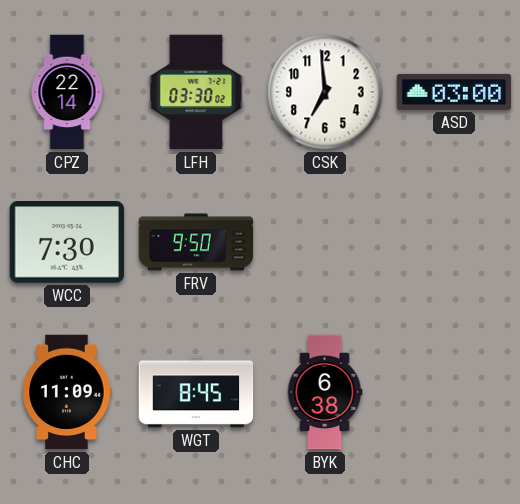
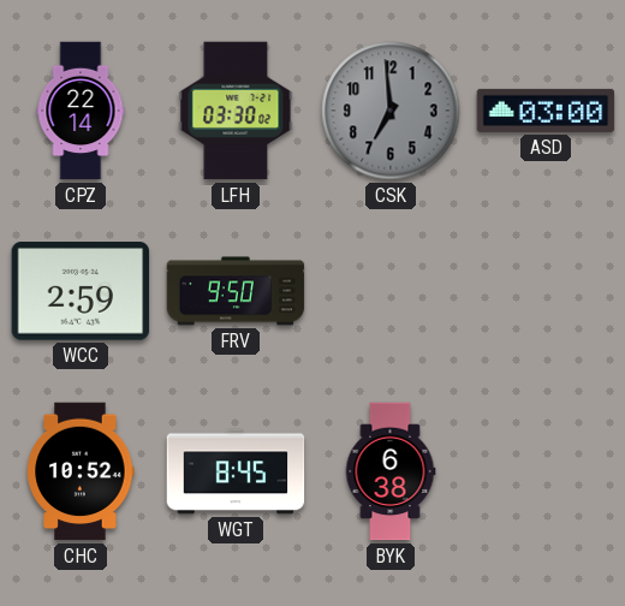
CSK dial: white -> grey
WCC: 7:30 -> 2:59
CHC: 11:09 -> 10:52
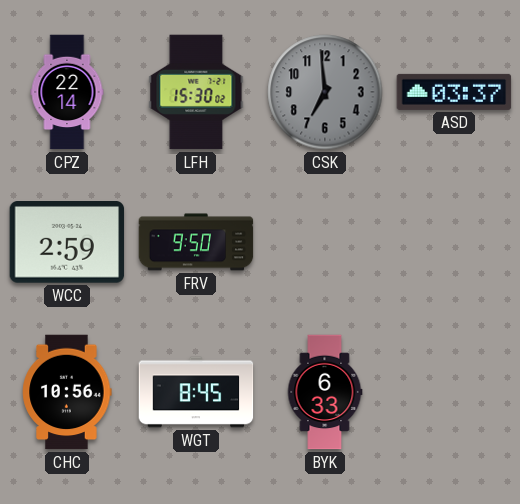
LFH: 03:30 -> 15:30
ASD: 03:00 -> 03:37
CHC: 10:52 -> 10:56
BYK: 6:38 -> 6:33
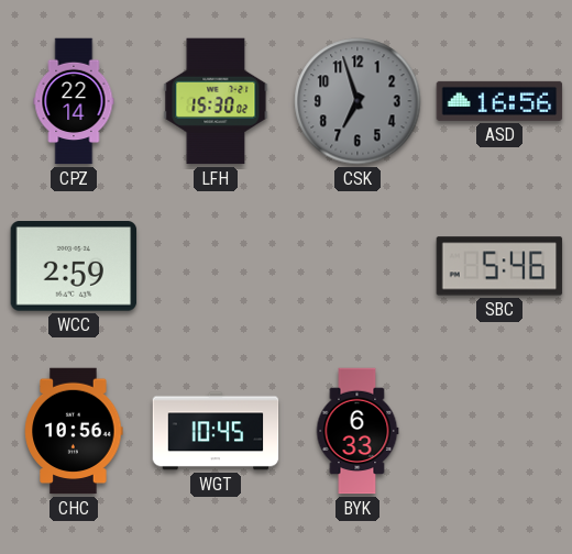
CSK: 6:59 -> 6:57
ASD: 03:37 -> 16:56
FRV: 9:50 -> none
SBC: none -> 5:46
WGT: 8:45 -> 10:45
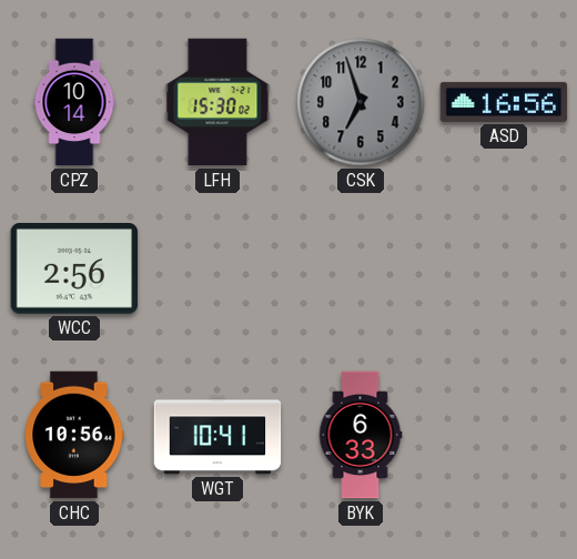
CPZ: 22:14 -> 10:14
WCC: 2:59 -> 2:56
SBC: 5:46 -> none
WGT: 10:45 -> 10:41
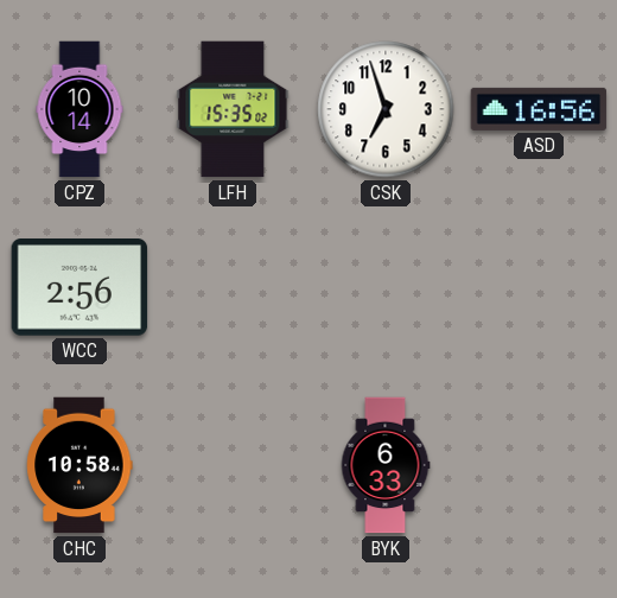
LFH: 15:30 -> 15:35
CSK dial: grey -> white
CHC: 10:56 -> 10:58
WGT: 10:41 -> none
